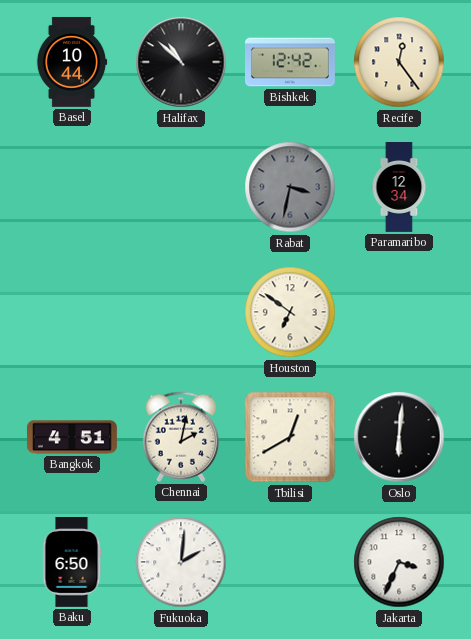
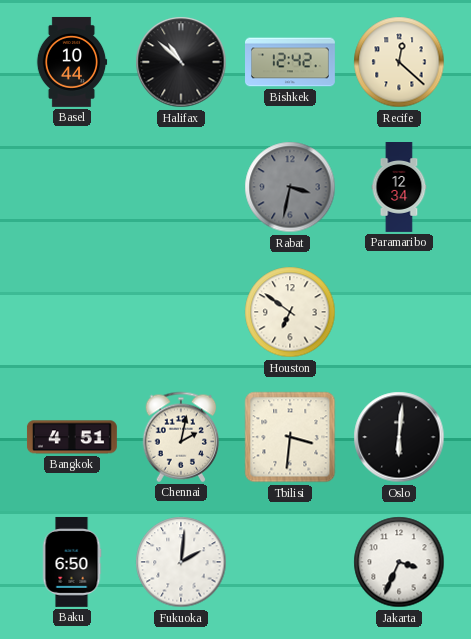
Recife: 12:24 -> 12:22
Tbilisi: 12:40 -> 3:31
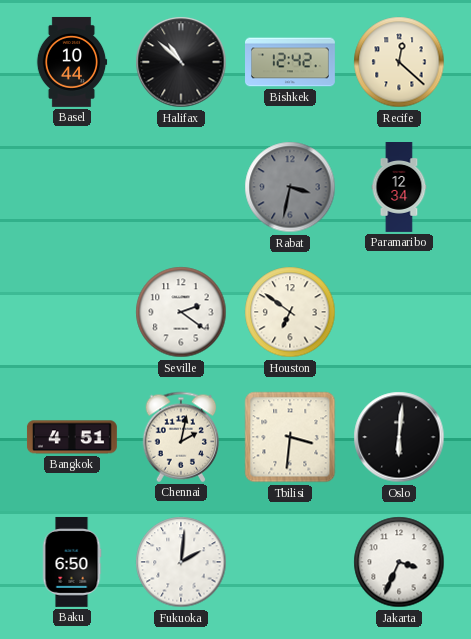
Seville: none -> 2:21
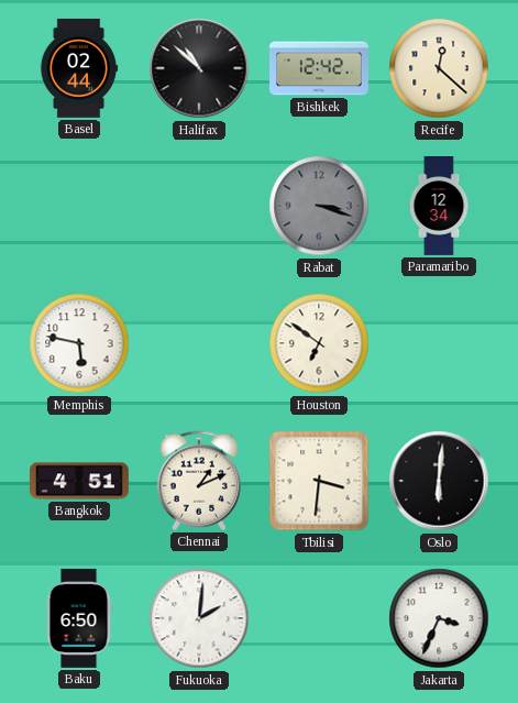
Basel: 10:44 -> 02:44
Rabat: 3:32 -> 3:18
Memphis: none -> 5:47
Seville: 2:21 -> none
Chennai: 2:02 -> 1:11
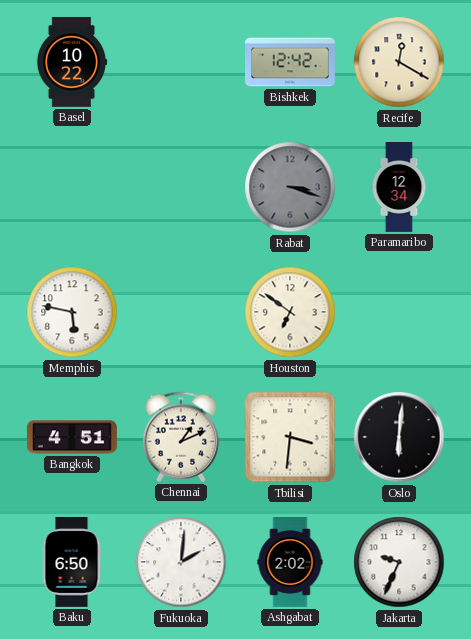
Basel: 02:44 -> 10:22
Halifax: 10:52 -> none
Recife: 12:22 -> 12:20
Ashgabat: none -> 2:02
Jakarta: 3:34 -> 9:34
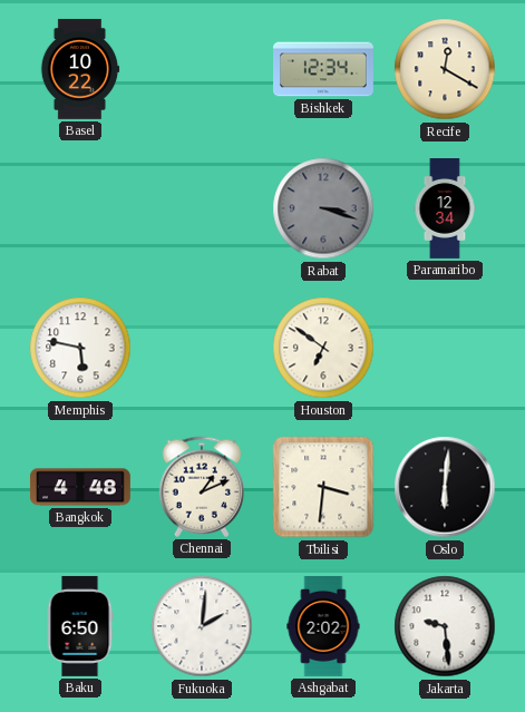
Bishkek: 12:42 -> 12:34
Bangkok: 4:51 -> 4:48
Jakarta: 9:34 -> 9:29
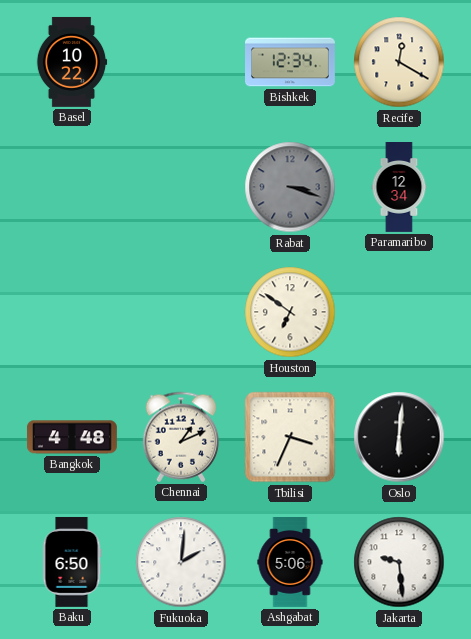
Memphis: 5:47 -> none
Tbilisi: 3:31 -> 3:34
Ashgabat: 2:02 -> 5:06
